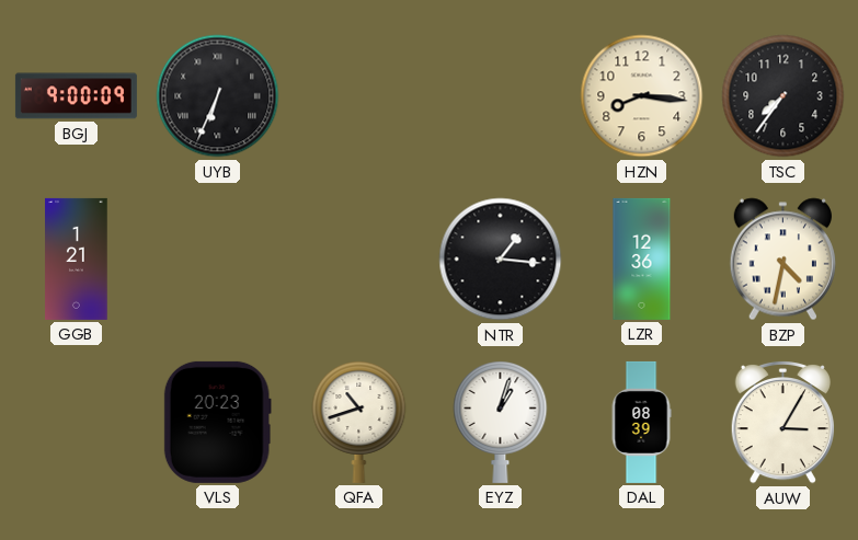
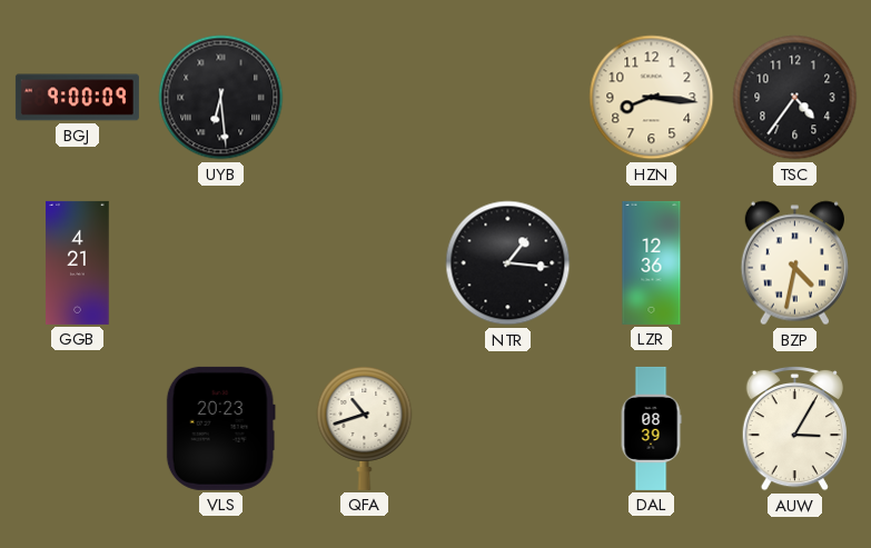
UYB: 6:34 -> 6:29
TSC: 7:36 -> 4:36
GGB: 1:21 -> 4:21
EYZ: 1:03 -> none
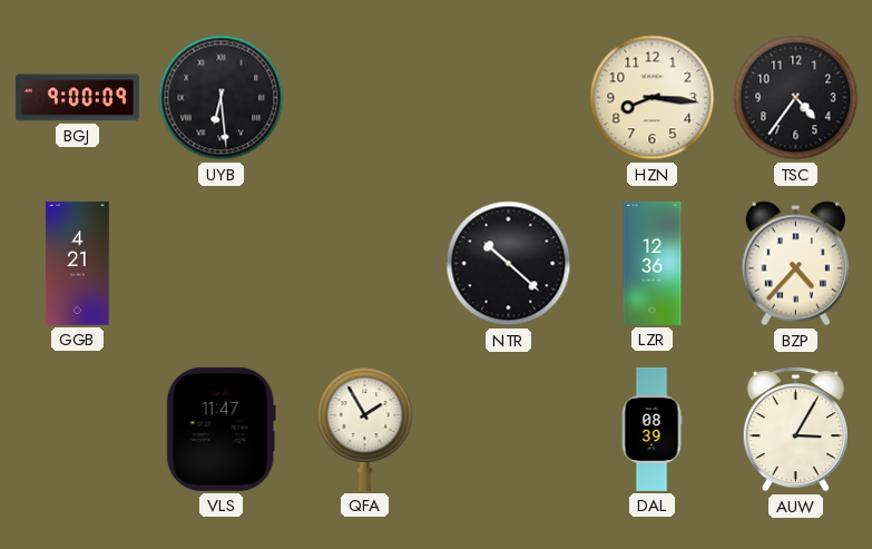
NTR: 1:16 -> 10:22
BZP: 4:32 -> 4:37
VLS: 20:23 -> 11:47
QFA: 10:42 -> 1:55
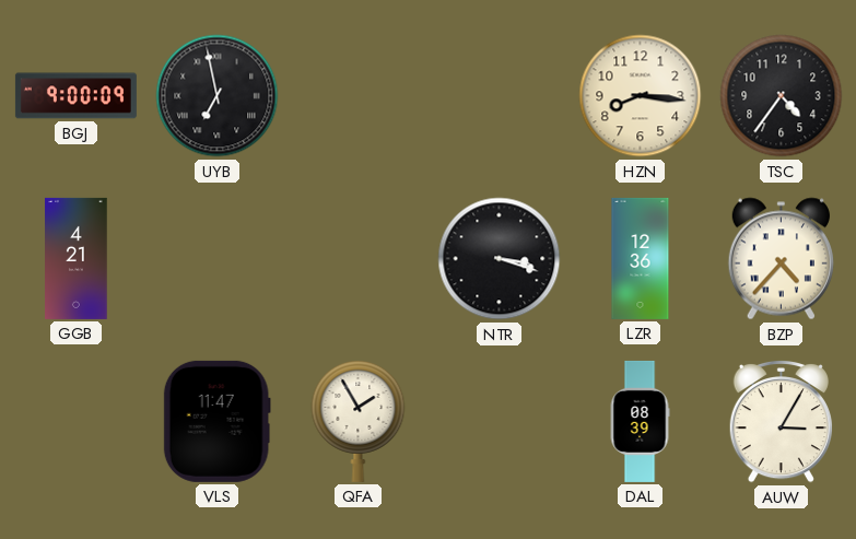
UYB: 6:29 -> 6:58
NTR: 10:22 -> 3:18
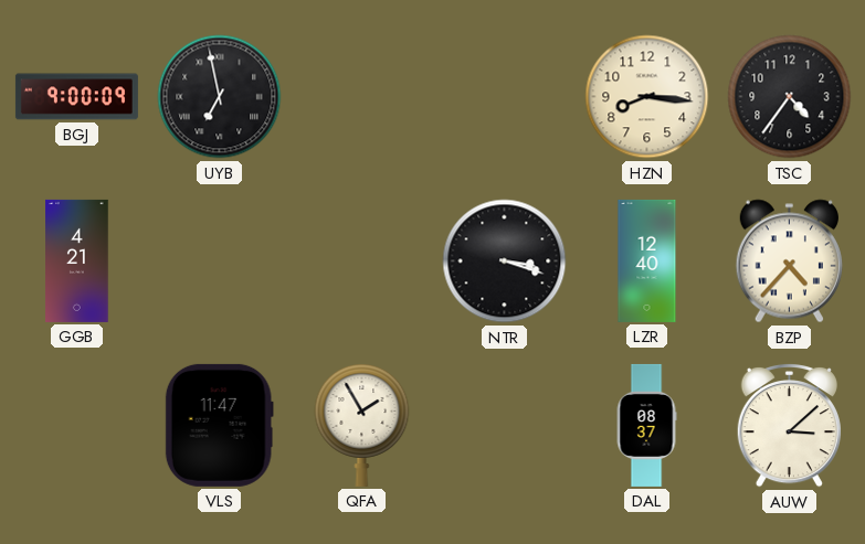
LZR: 12:36 -> 12:40
DAL: 08:39 -> 08:37
AUW: 3:05 -> 3:08
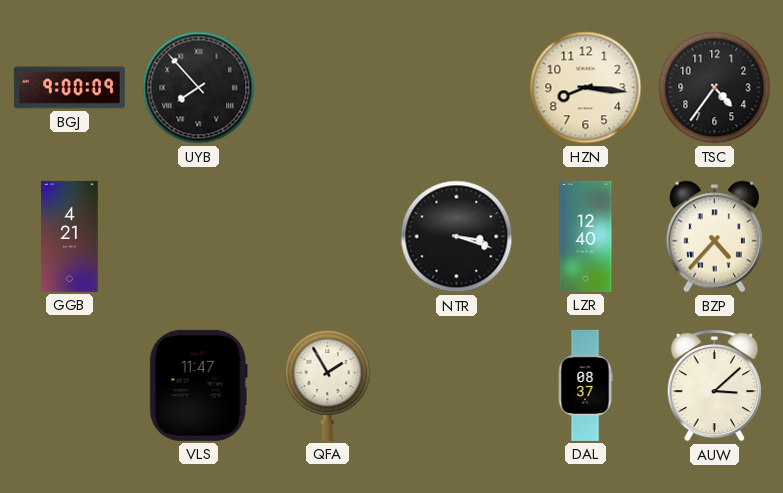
UYB: 6:58 -> 7:53
